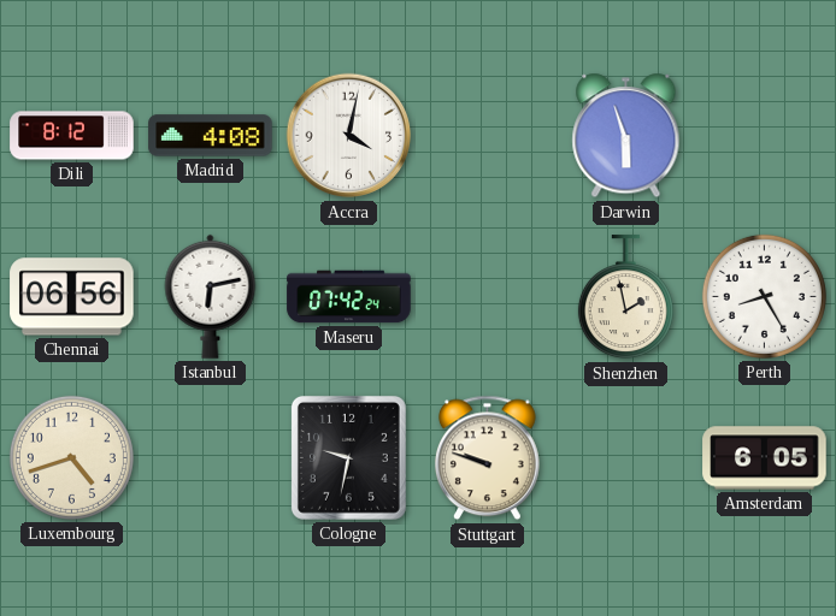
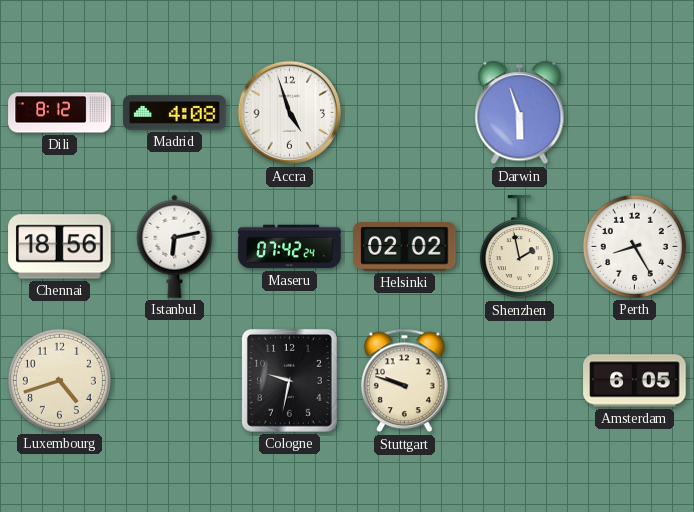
Accra: 4:02 -> 4:57
Chennai: 06:56 -> 18:56
Helsinki: none -> 02:02
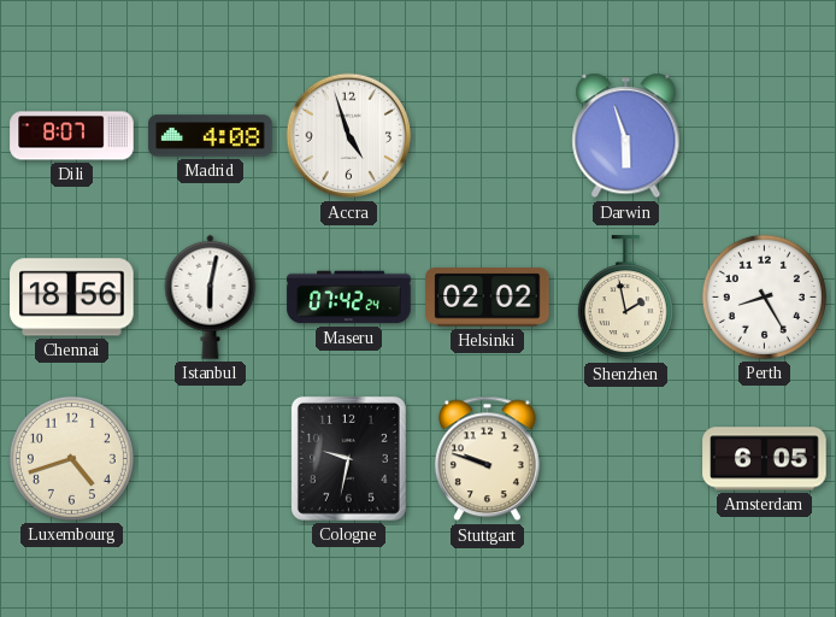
Dili: 8:12 -> 8:07
Istanbul: 6:13 -> 6:02
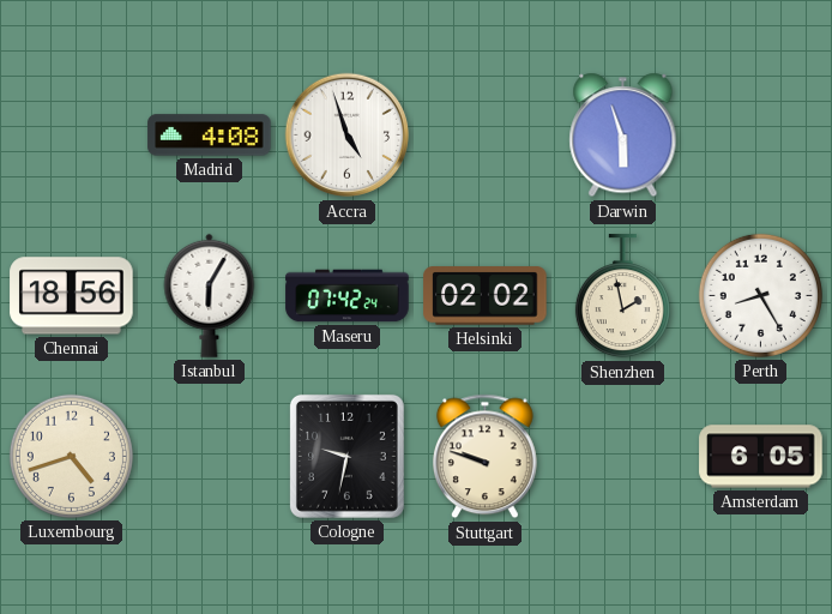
Dili: 8:07 -> none
Istanbul: 6:02 -> 6:05
